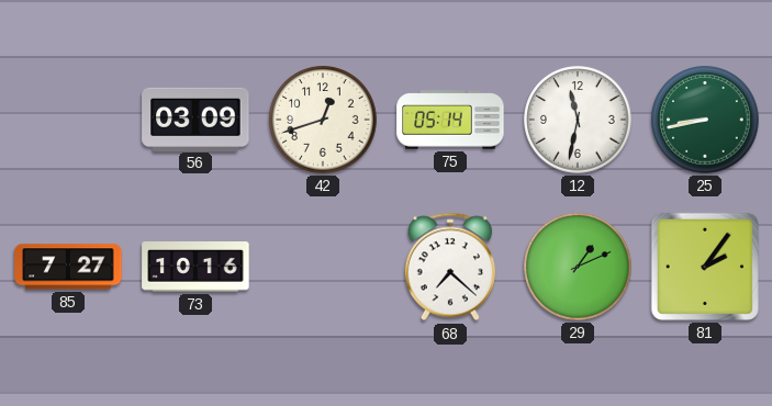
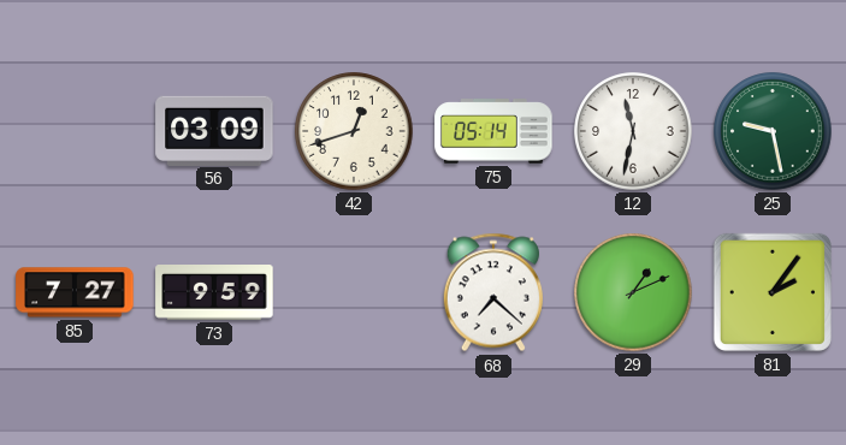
25: 8:43 -> 9:28
73: 10:16 -> 9:59
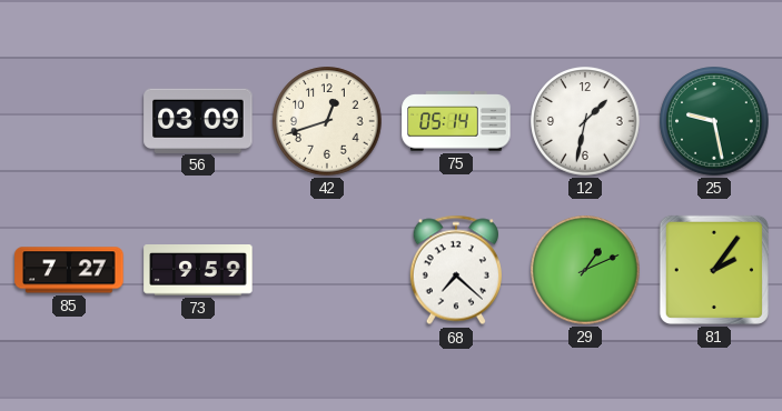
12: 11:32 -> 1:32
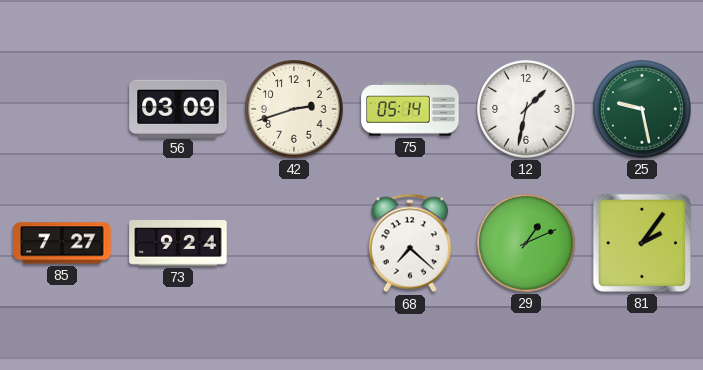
42: 12:42 -> 2:42
73: 9:59 -> 9:24
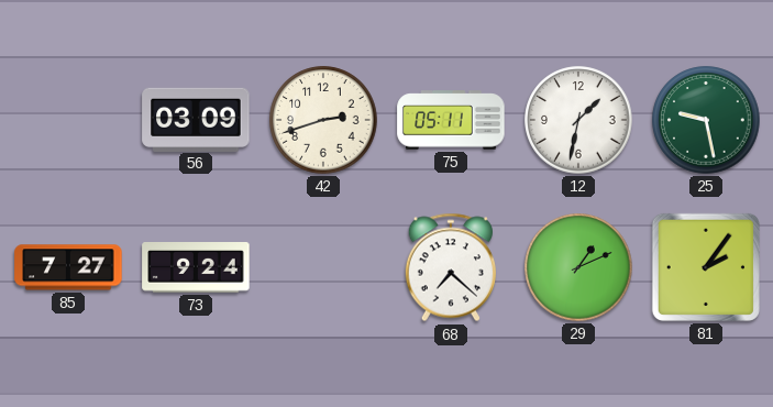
75: 05:14 -> 05:11
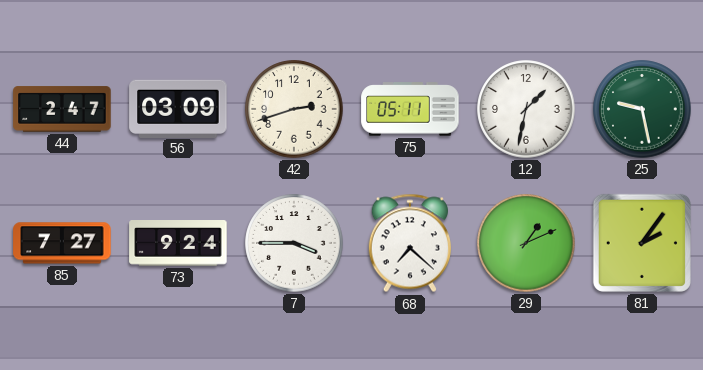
44: none -> 2:47
7: none -> 3:45
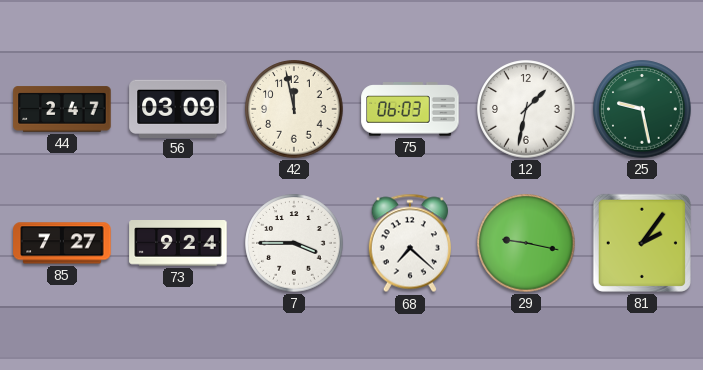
42: 2:42 -> 11:58
75: 05:11 -> 06:03
29: 1:11 -> 9:17
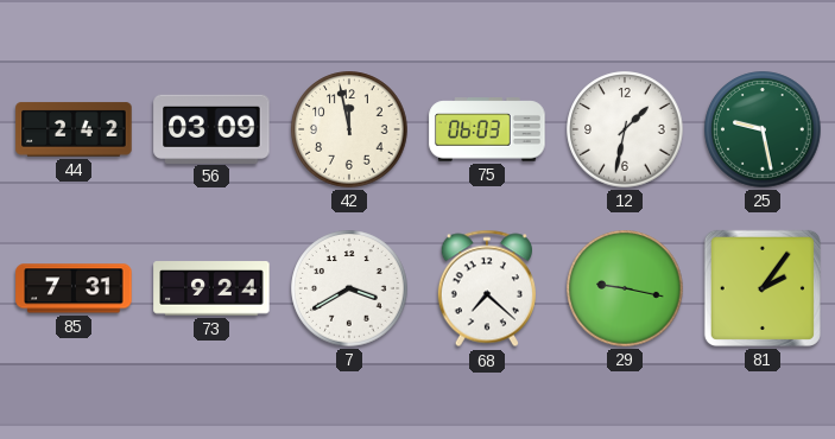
44: 2:47 -> 2:42
85: 7:27 -> 7:31
7: 3:45 -> 3:40
